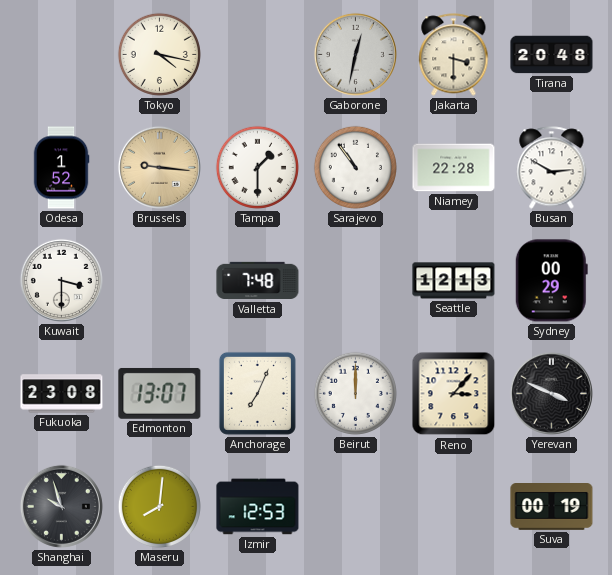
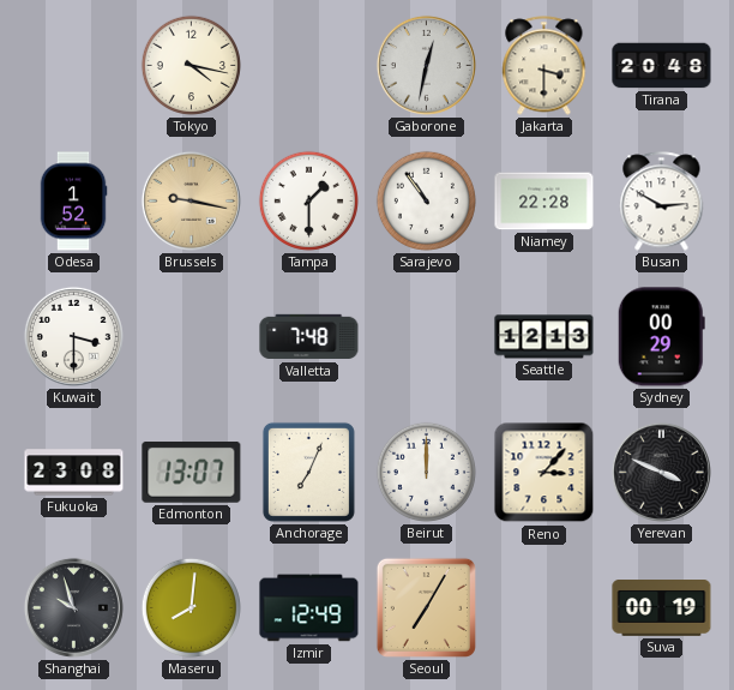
Brussels: 9:16 -> 9:17
Izmir: 12:53 -> 12:49
Seoul: none -> 7:05
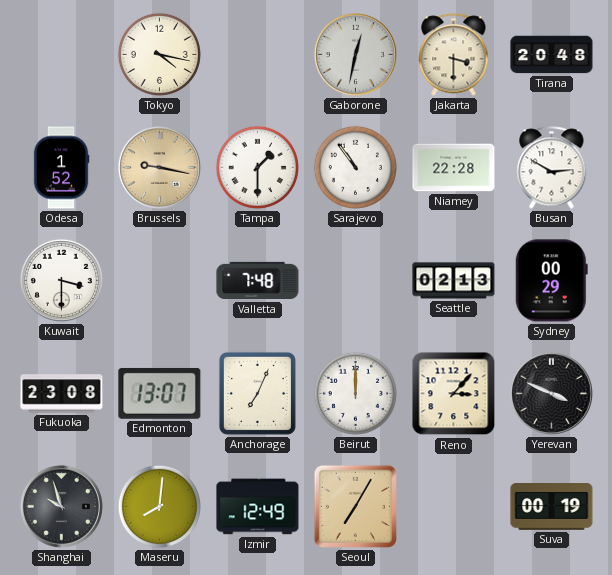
Seattle: 12:13 -> 02:13
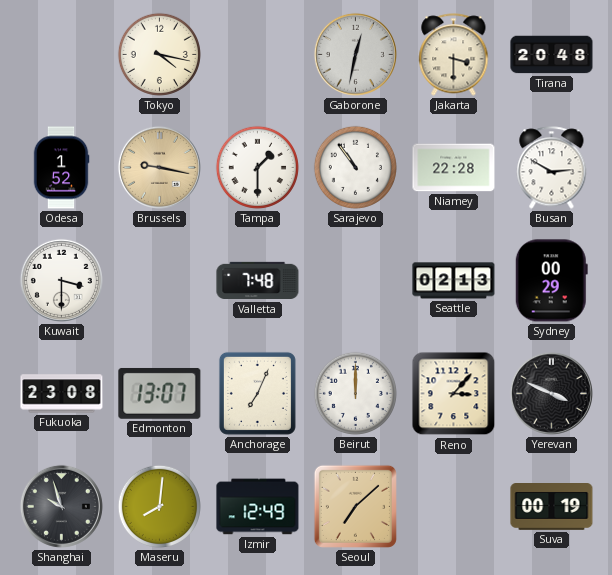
Seoul: 7:05 -> 7:08
